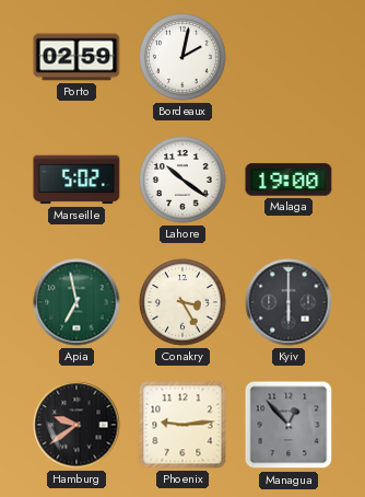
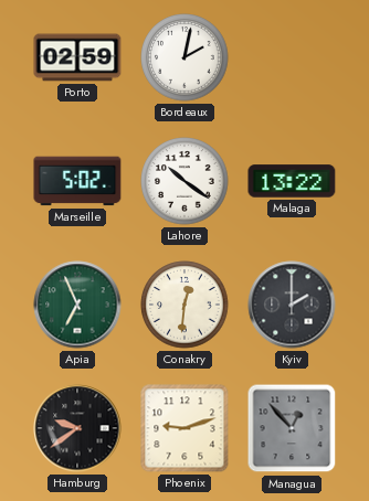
Malaga: 19:00 -> 13:22
Apia: 6:58 -> 6:56
Conakry: 3:25 -> 12:31
Kyiv: 6:00 -> 2:00
Phoenix: 9:14 -> 9:12
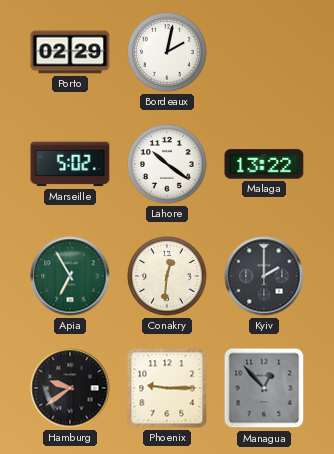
Porto: 02:59 -> 02:29
Apia: 6:56 -> 6:55
Phoenix: 9:12 -> 9:15
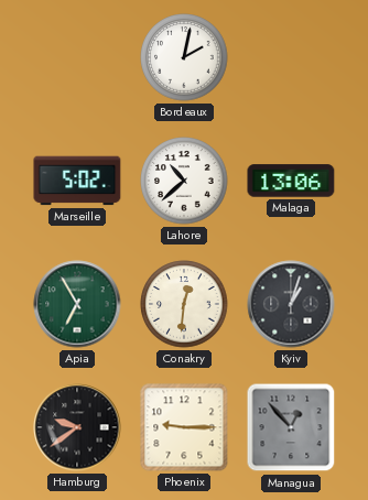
Porto: 02:29 -> none
Lahore: 10:21 -> 10:38
Malaga: 13:22 -> 13:06
Kyiv: 2:00 -> 1:03
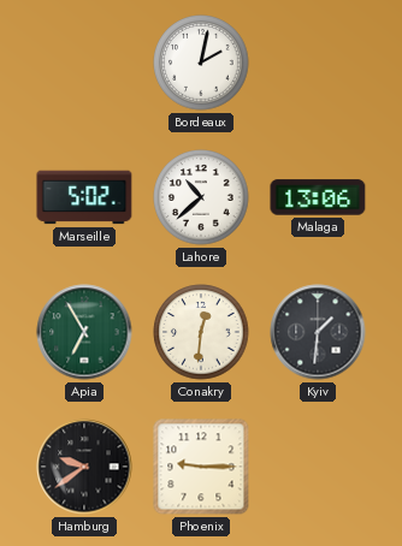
Kyiv: 1:03 -> 1:31
Managua: 12:53 -> none
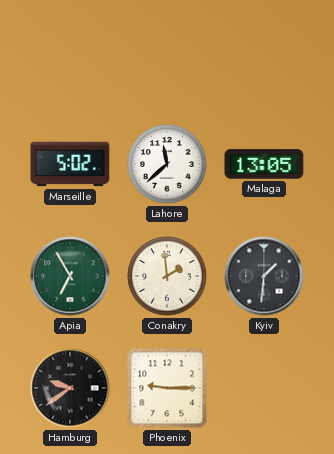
Bordeaux: 2:02 -> none
Lahore: 10:38 -> 11:38
Malaga: 13:06 -> 13:05
Conakry: 12:31 -> 1:59
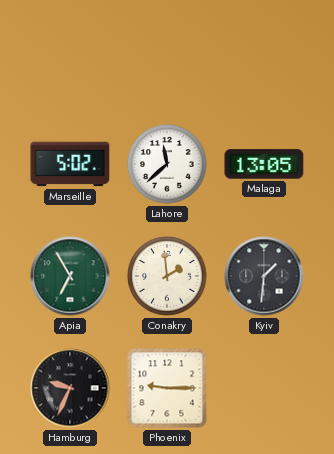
Hamburg: 9:39 -> 9:34
